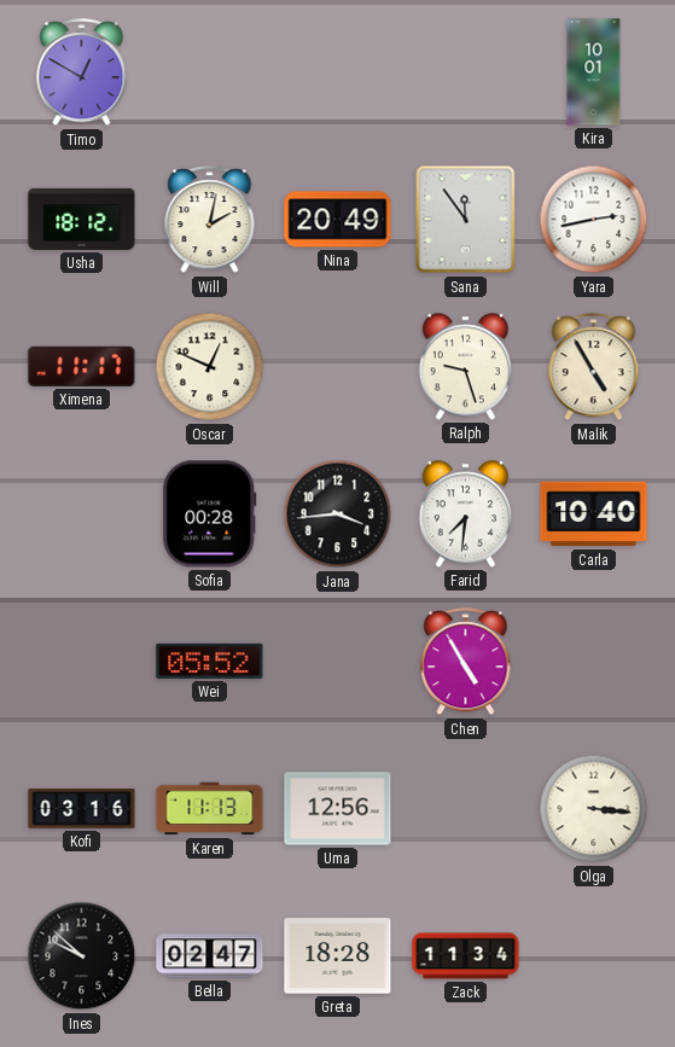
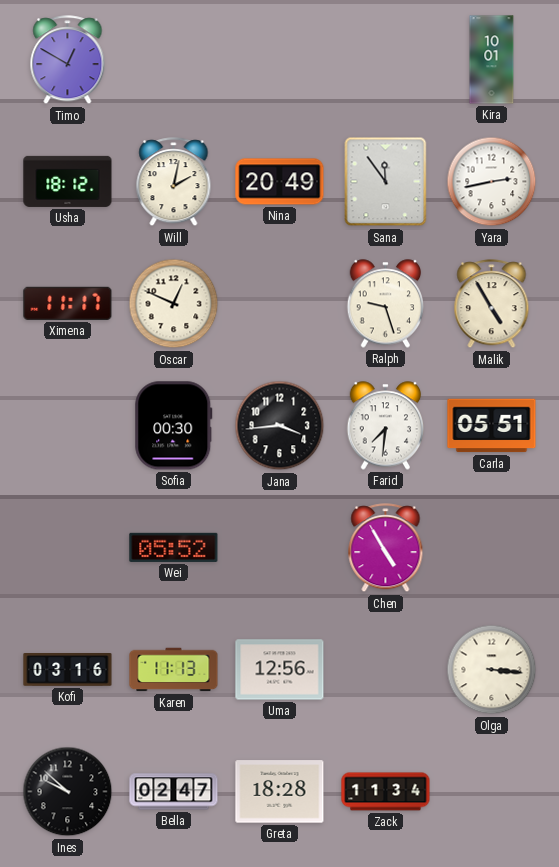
Sofia: 00:28 -> 00:30
Carla: 10:40 -> 05:51
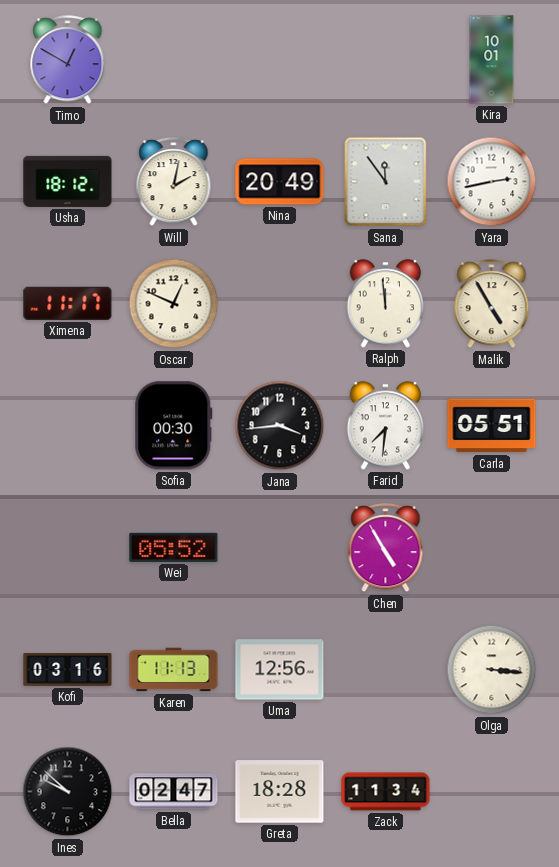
Ralph: 9:27 -> 11:59
